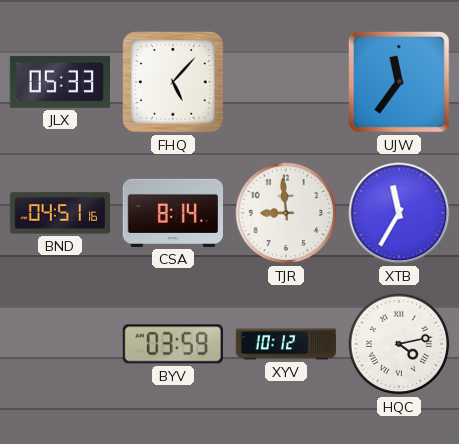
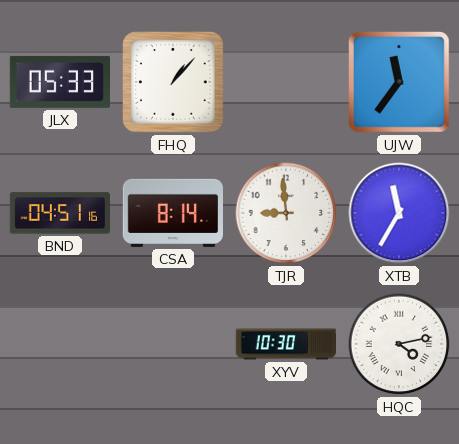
FHQ: 5:07 -> 1:07
BYV: 03:59 -> none
XYV: 10:12 -> 10:30
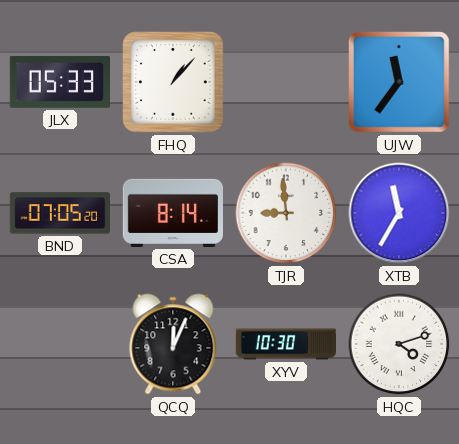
BND: 04:51 -> 07:05
QCQ: none -> 12:04
HQC: 4:13 -> 4:12
